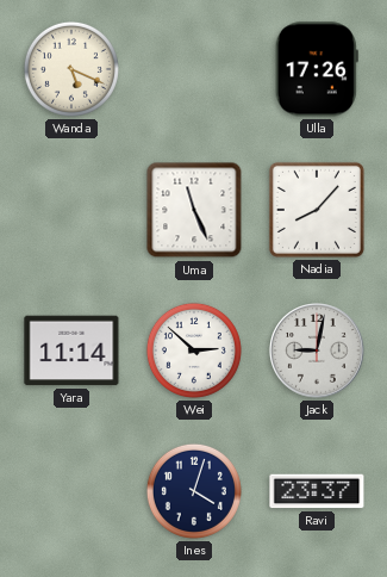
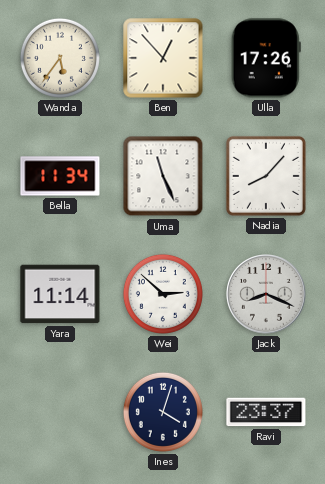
Wanda: 5:19 -> 5:36
Ben: none -> 12:53
Bella: none -> 11:34
Jack: 9:02 -> 8:19
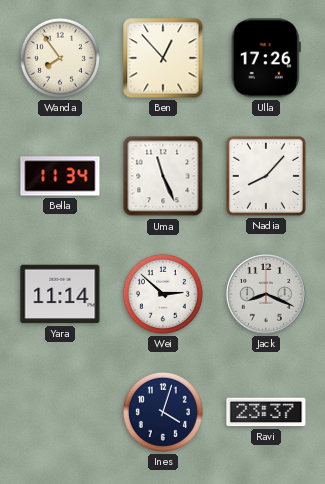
Wanda: 5:36 -> 7:54
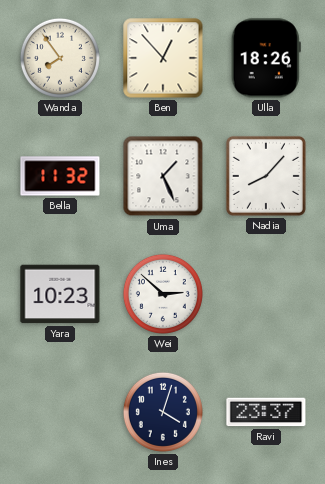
Ulla: 17:26 -> 18:26
Bella: 11:34 -> 11:32
Uma: 11:26 -> 1:26
Yara: 11:14 -> 10:23
Jack: 8:19 -> none
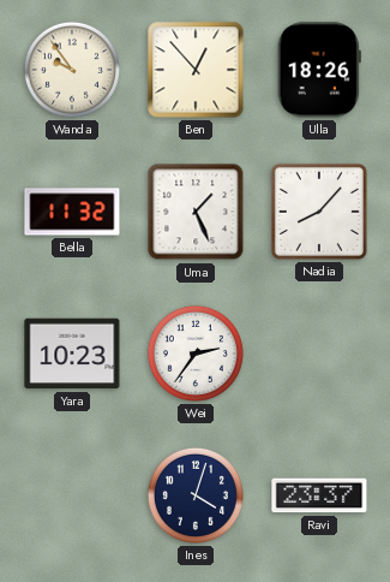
Wanda: 7:54 -> 9:54
Wei: 2:52 -> 2:36
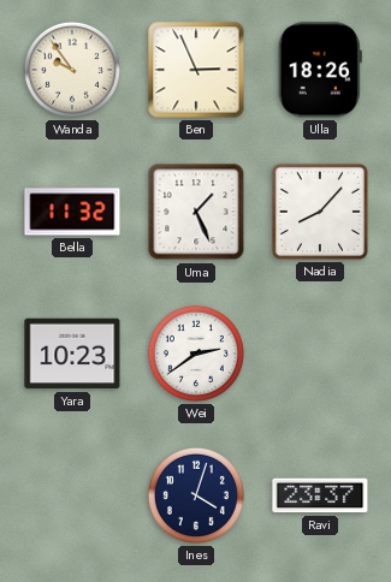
Ben: 12:53 -> 2:56
Wei: 2:36 -> 2:39
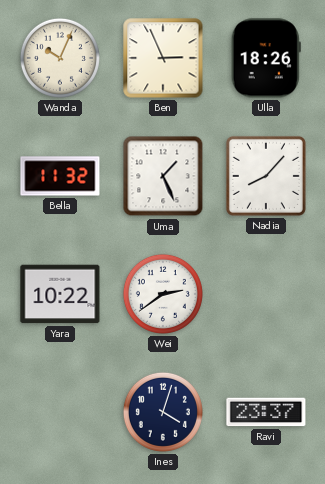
Wanda: 9:54 -> 10:04
Yara: 10:23 -> 10:22
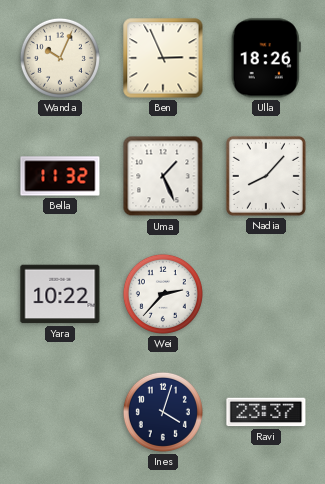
Wei: 2:39 -> 2:37
